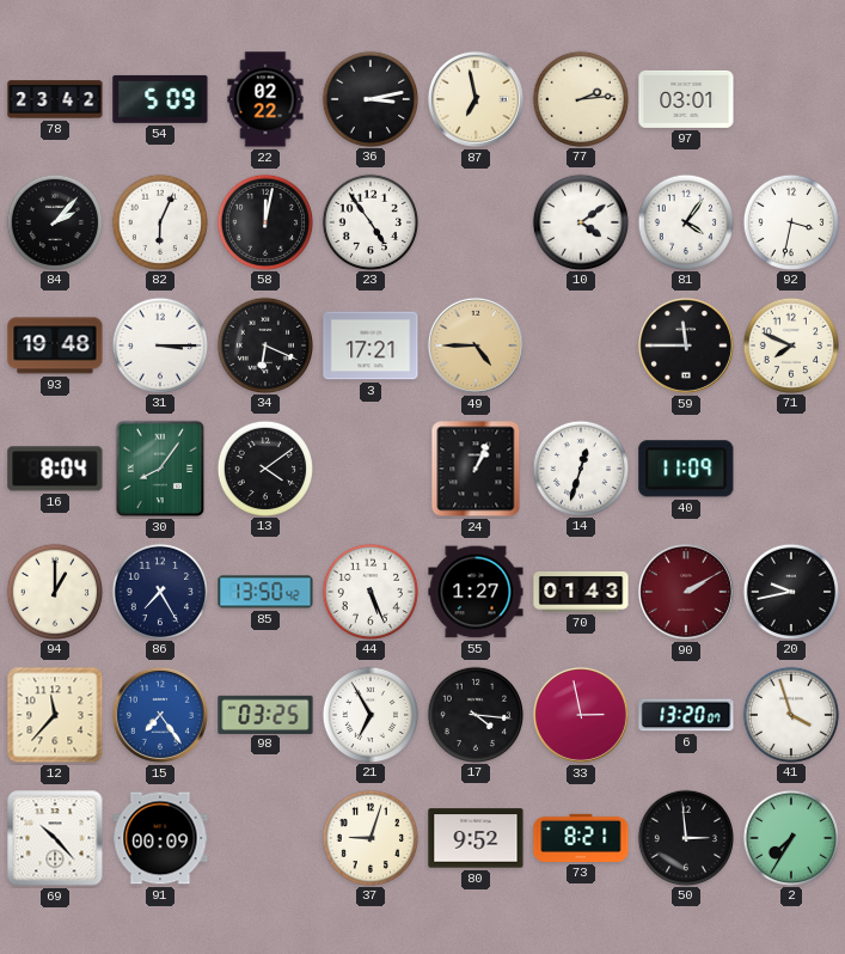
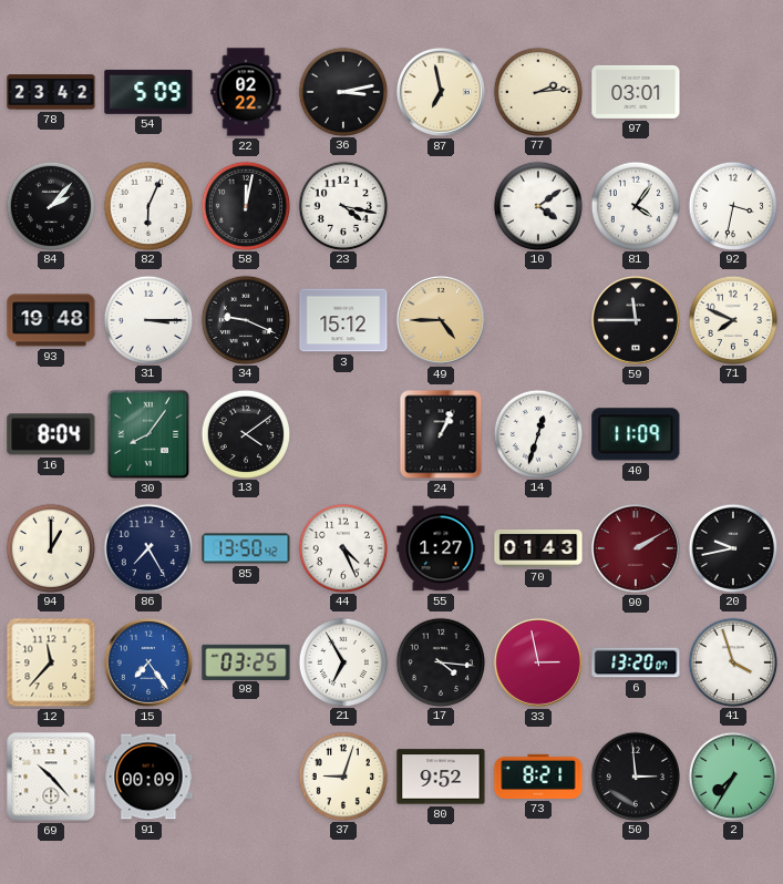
23: 4:54 -> 4:17
34: 6:19 -> 9:19
3: 17:21 -> 15:12
44: 5:26 -> 4:26
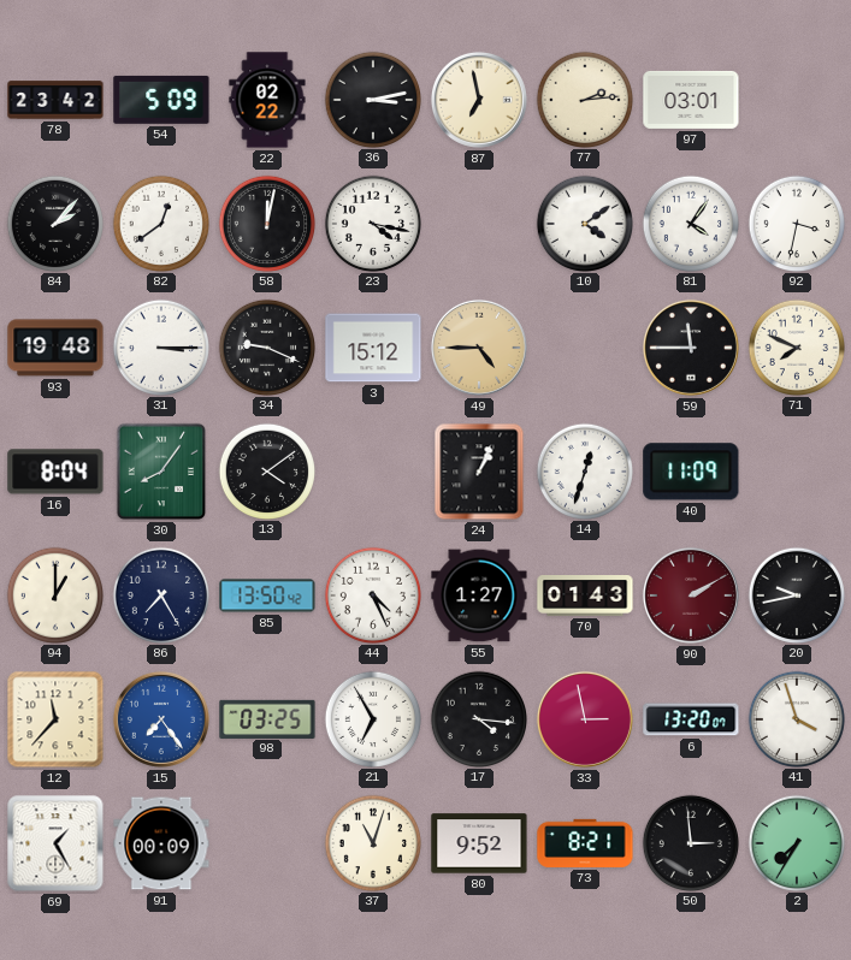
82: 6:04 -> 12:39
69: 10:23 -> 1:25
37: 9:03 -> 11:03
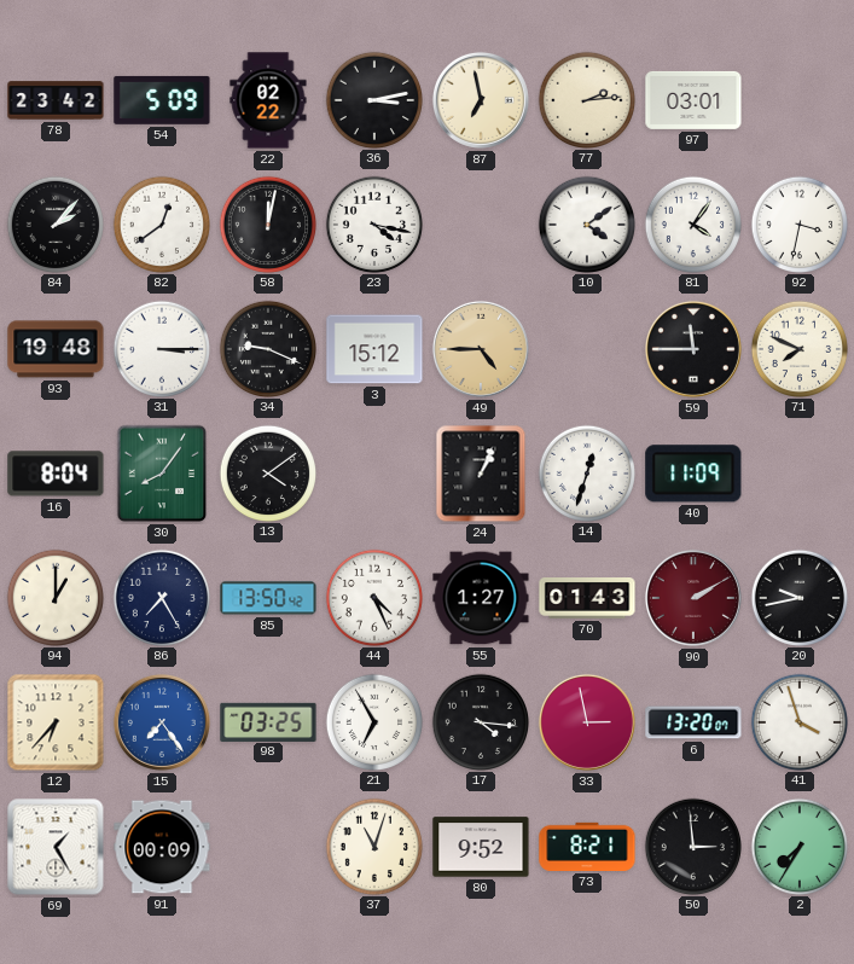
12: 11:37 -> 6:37
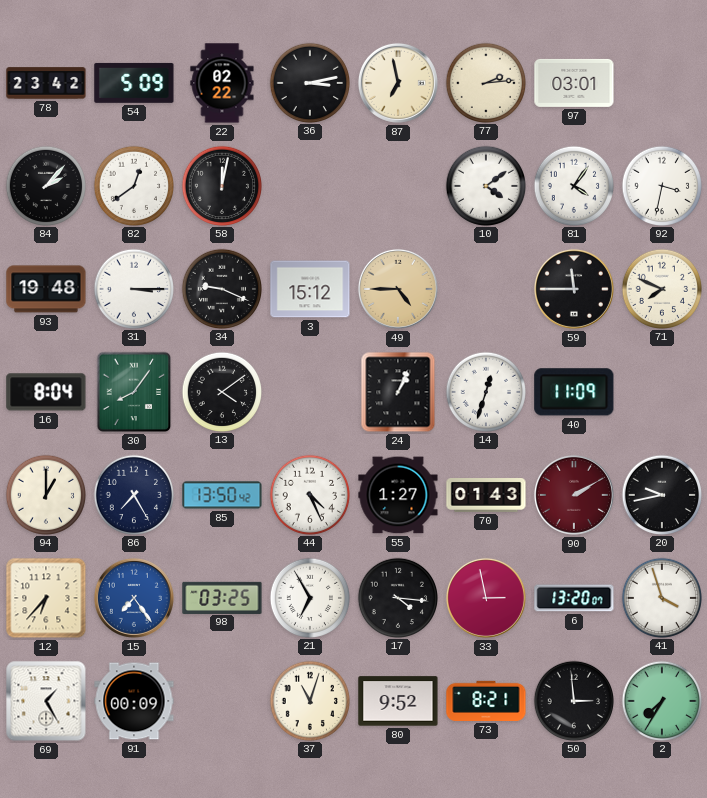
23: 4:17 -> none
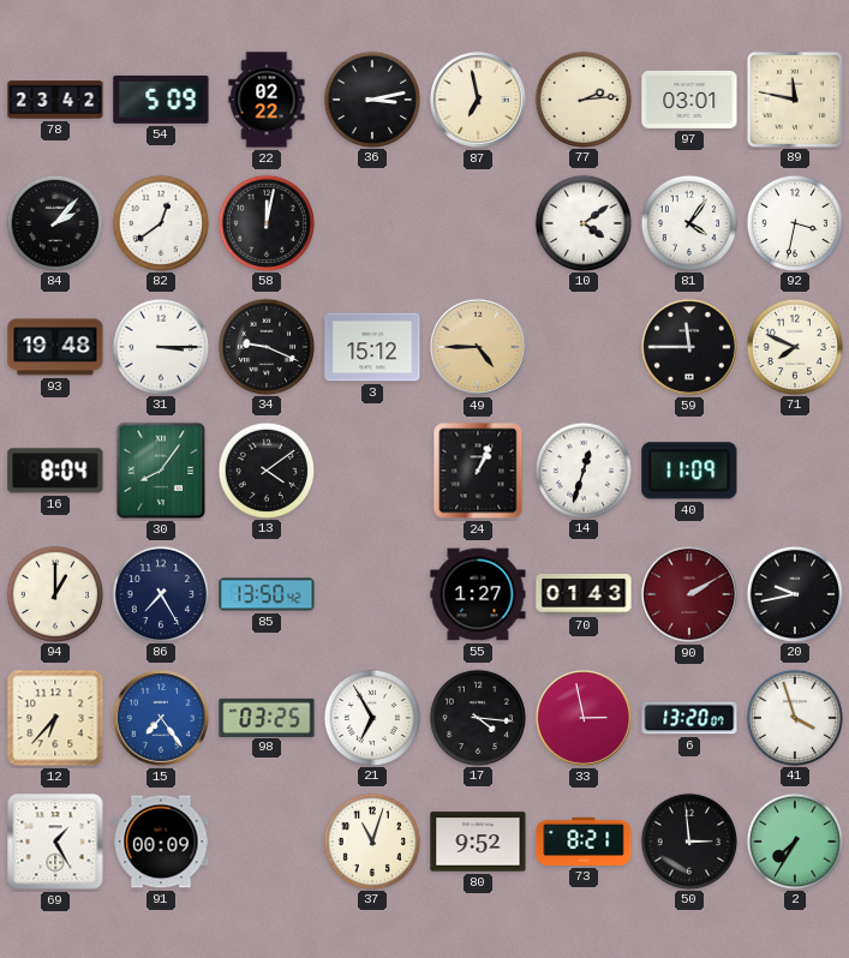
89: none -> 11:47
44: 4:26 -> none
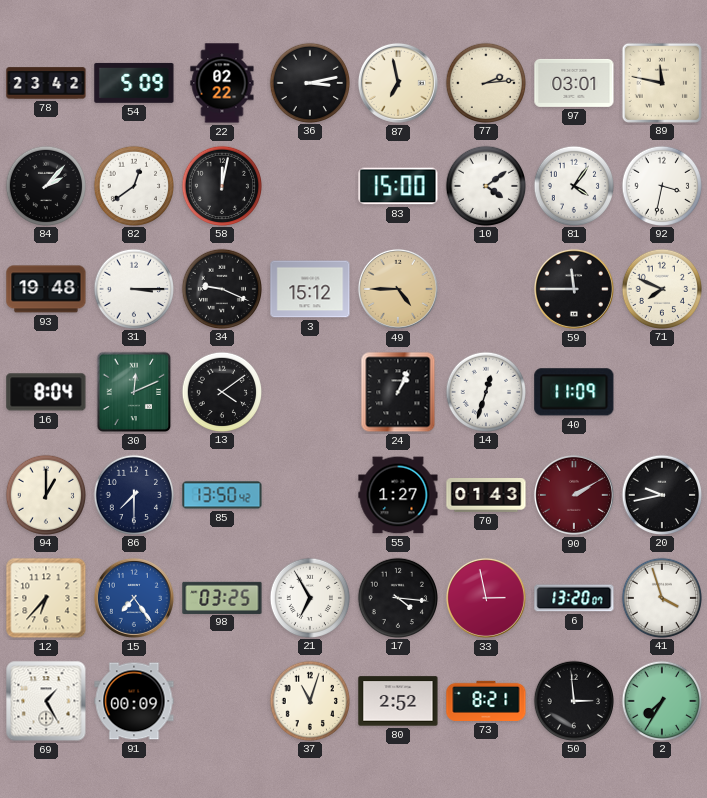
83: none -> 15:00
30: 8:06 -> 12:11
86: 7:25 -> 7:30
80: 9:52 -> 2:52
